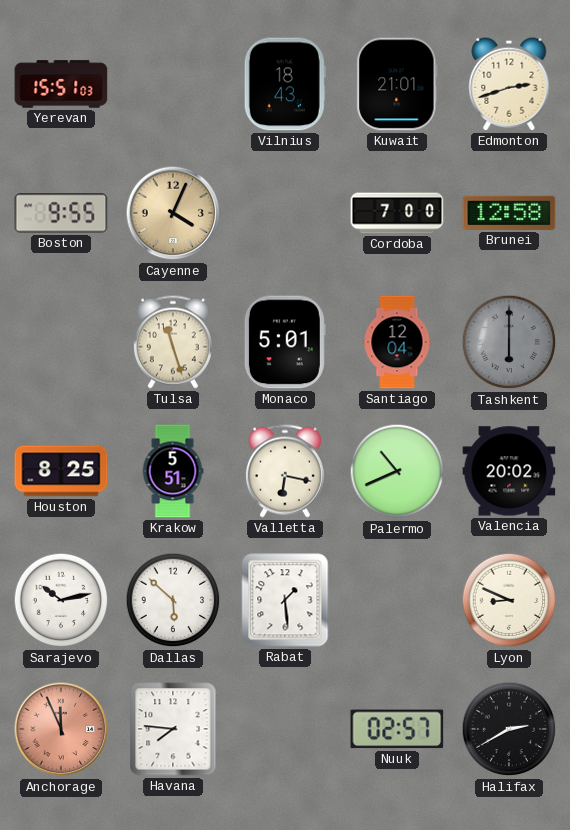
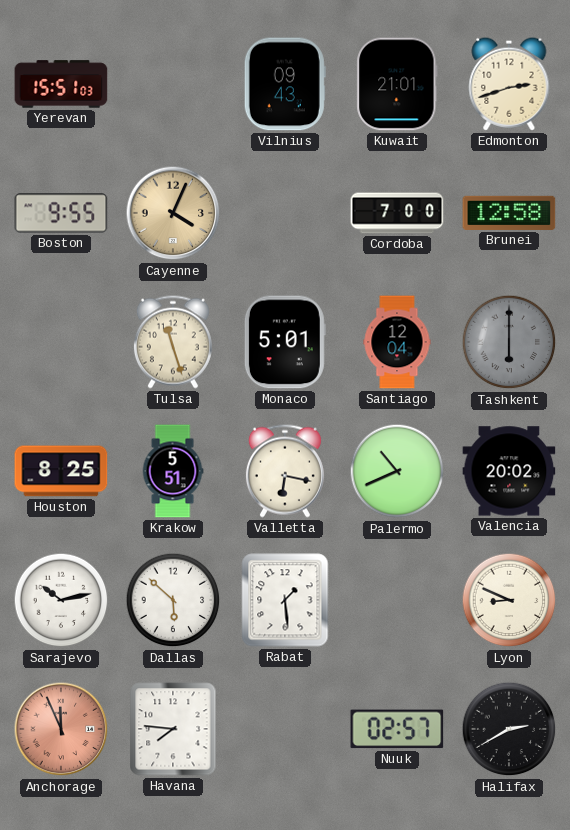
Vilnius: 18:43 -> 09:43
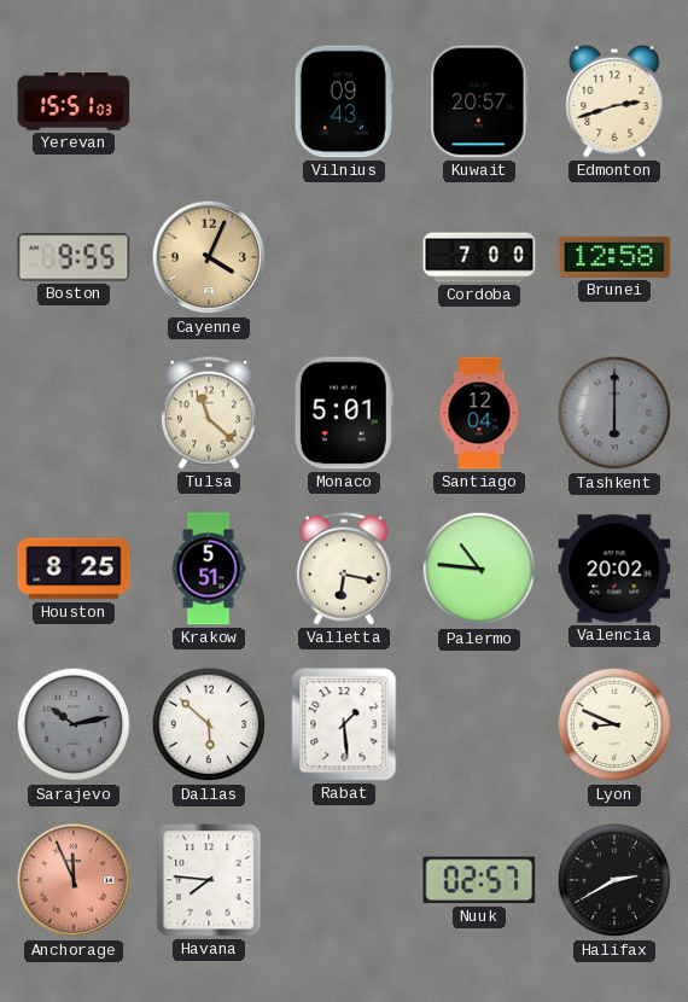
Kuwait: 21:01 -> 20:57
Tulsa: 11:27 -> 11:22
Palermo: 10:41 -> 10:46
Sarajevo dial: white -> grey
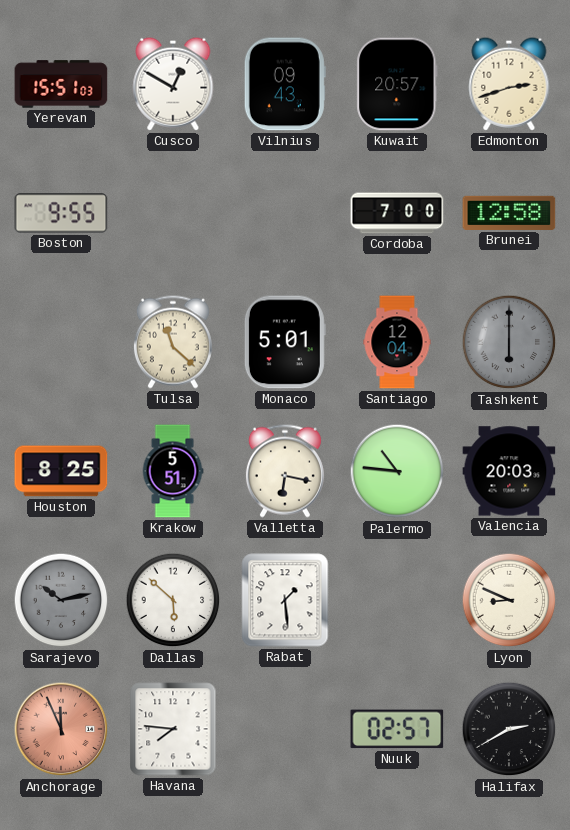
Cusco: none -> 12:50
Cayenne: 4:04 -> none
Valencia: 20:02 -> 20:03
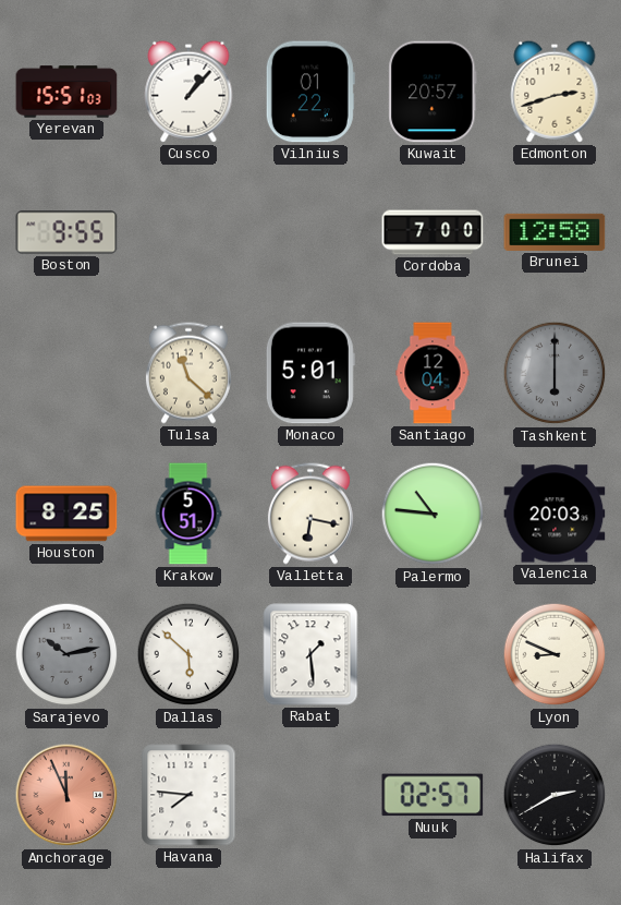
Cusco: 12:50 -> 1:07
Vilnius: 09:43 -> 01:22
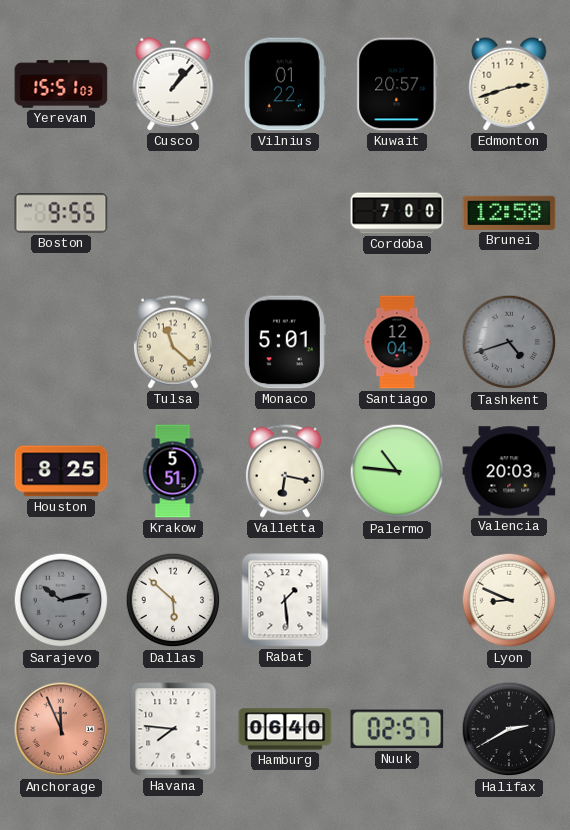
Tashkent: 6:00 -> 4:42
Hamburg: none -> 06:40
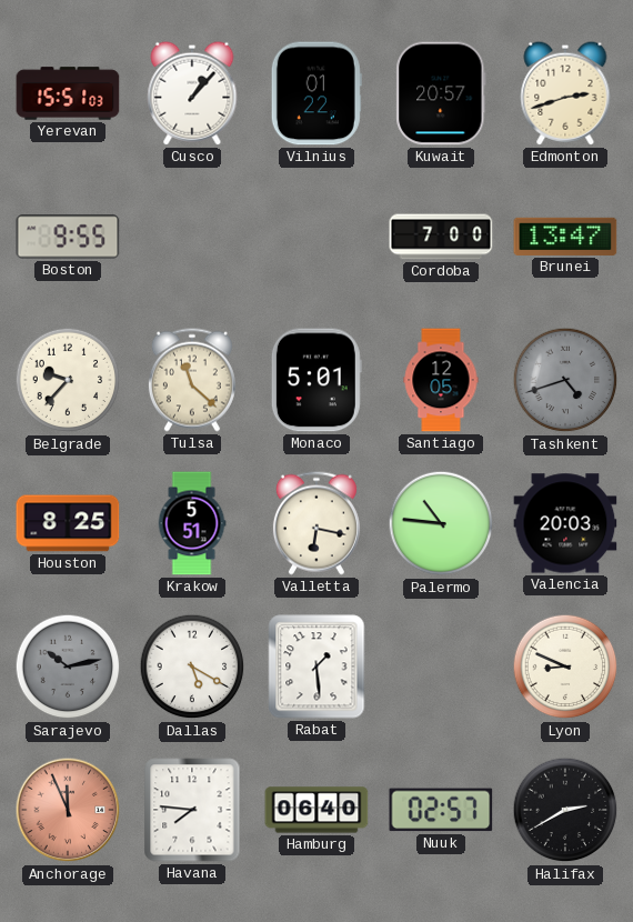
Brunei: 12:58 -> 13:47
Belgrade: none -> 9:37
Santiago: 12:04 -> 12:05
Dallas: 5:52 -> 5:20
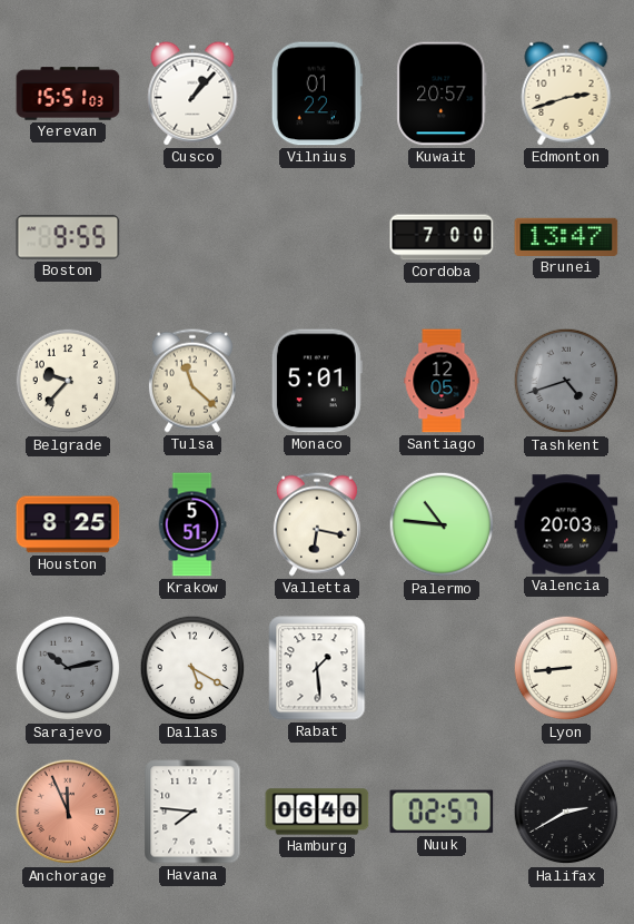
Lyon: 8:49 -> 8:44
